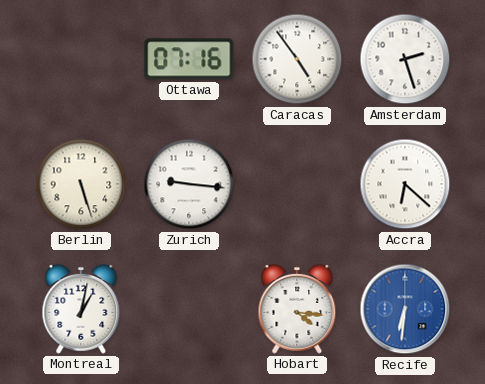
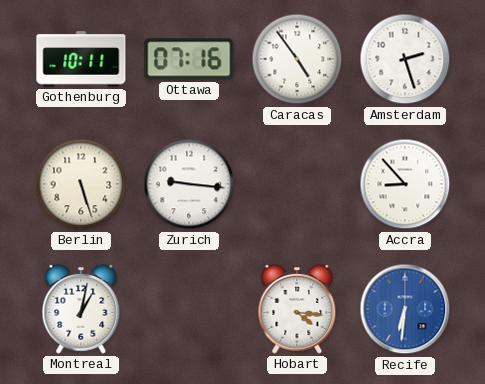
Gothenburg: none -> 10:11
Accra: 6:22 -> 8:53
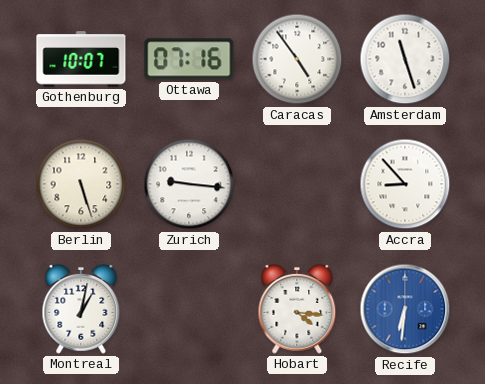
Gothenburg: 10:11 -> 10:07
Amsterdam: 2:27 -> 11:27
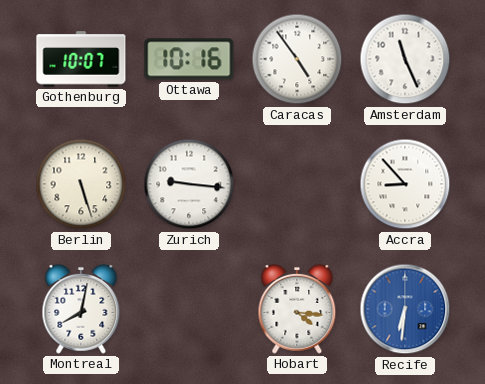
Ottawa: 07:16 -> 10:16
Amsterdam: 11:27 -> 11:26
Montreal: 1:02 -> 8:02
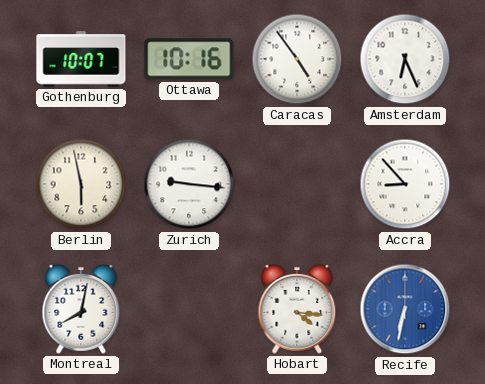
Amsterdam: 11:26 -> 6:26
Berlin: 5:27 -> 5:58
Recife: 6:31 -> 6:32
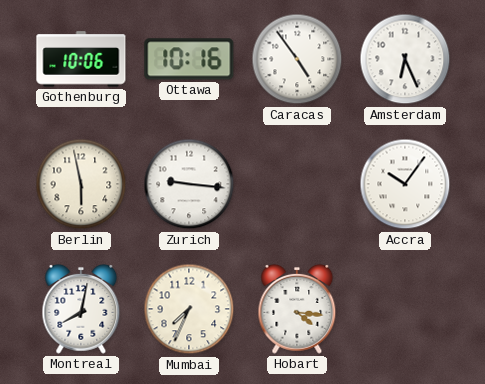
Gothenburg: 10:07 -> 10:06
Accra: 8:53 -> 10:06
Mumbai: none -> 7:34
Recife: 6:32 -> none
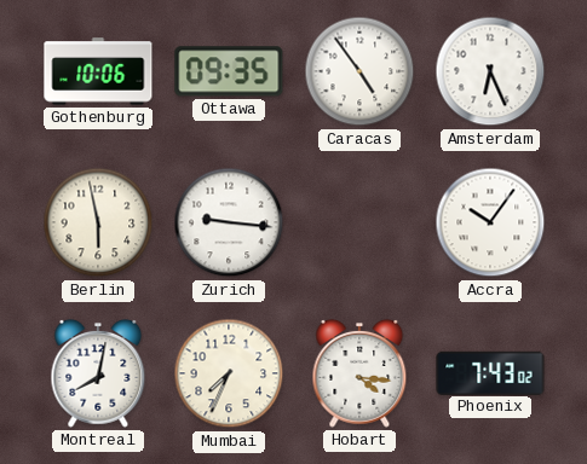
Ottawa: 10:16 -> 09:35
Phoenix: none -> 7:43
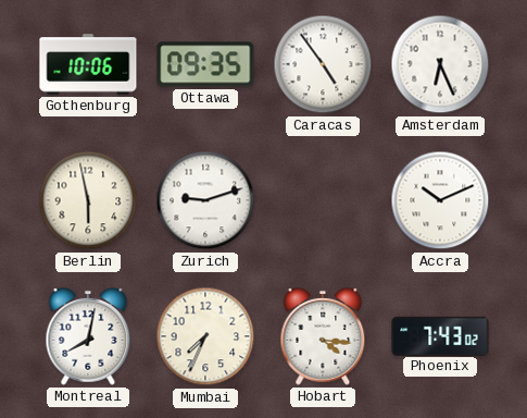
Zurich: 9:16 -> 9:12
Accra: 10:06 -> 10:11
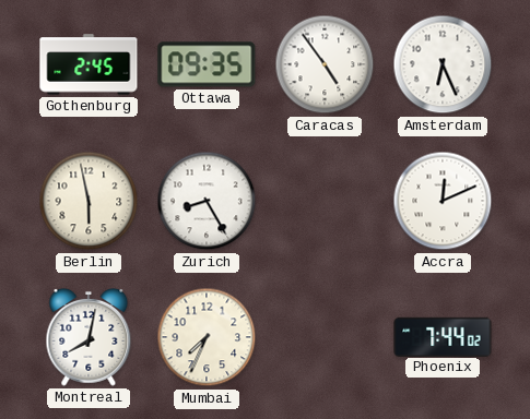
Gothenburg: 10:06 -> 2:45
Zurich: 9:12 -> 8:25
Accra: 10:11 -> 12:11
Hobart: 4:16 -> none
Phoenix: 7:43 -> 7:44
